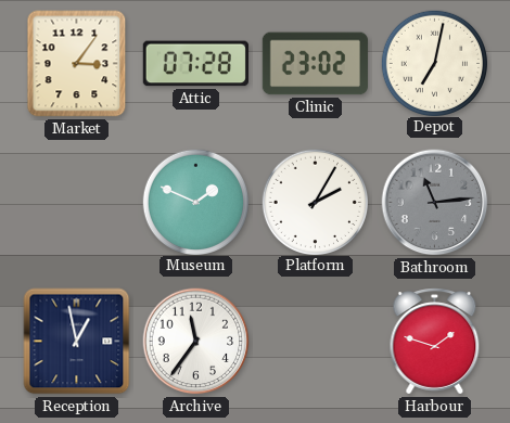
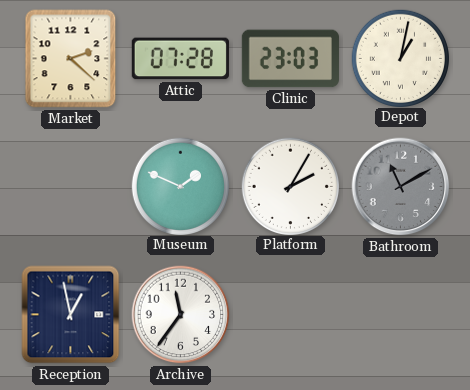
Market: 3:06 -> 2:22
Clinic: 23:02 -> 23:03
Depot: 7:02 -> 1:02
Bathroom: 11:14 -> 11:10
Harbour: 1:48 -> none
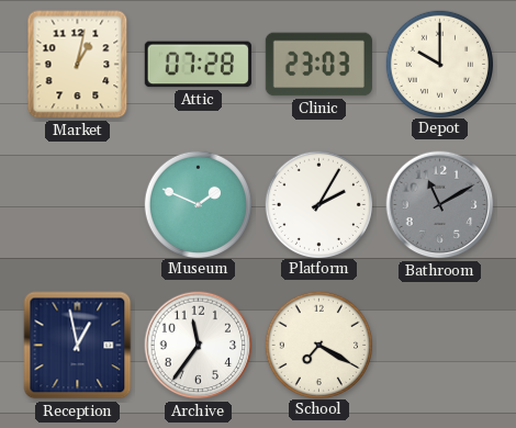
Market: 2:22 -> 1:02
Depot: 1:02 -> 10:00
School: none -> 7:20
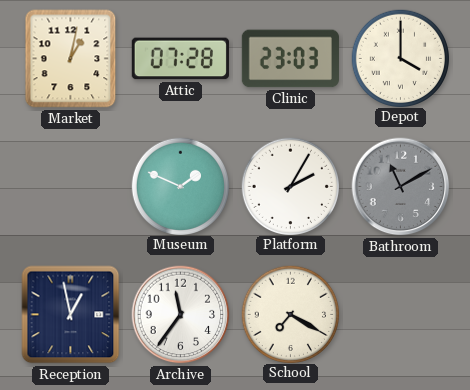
Depot: 10:00 -> 4:00
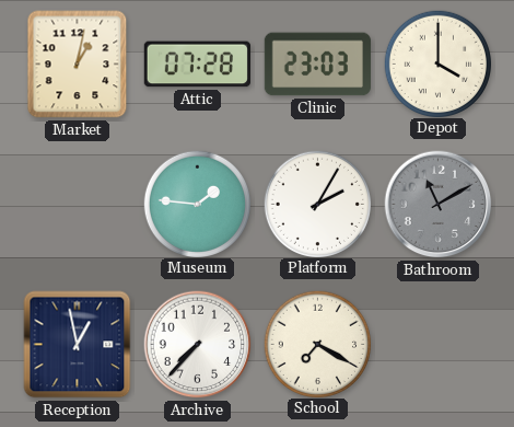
Museum: 1:49 -> 1:46
Archive: 11:36 -> 7:37
